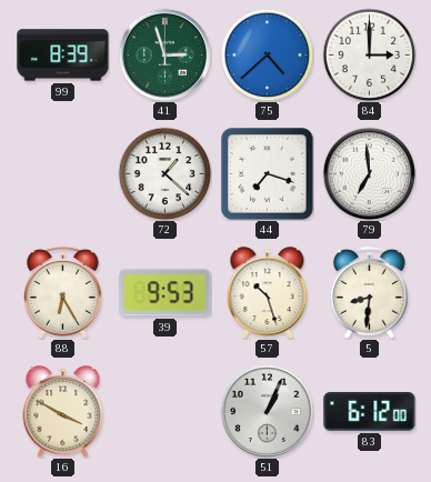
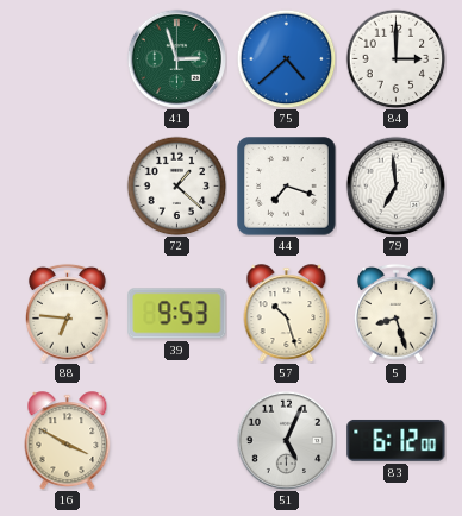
99: 8:39 -> none
88: 6:25 -> 6:46
5: 8:31 -> 8:27
51: 1:04 -> 5:04
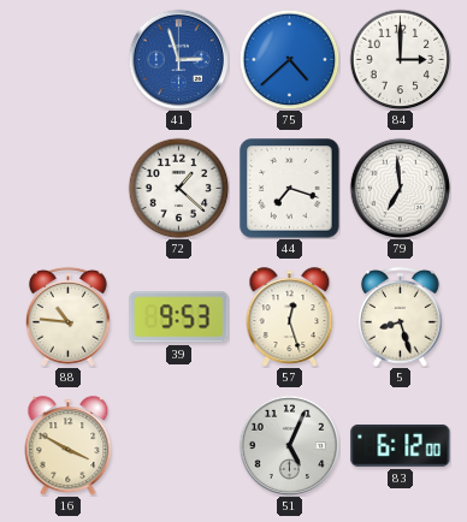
41 dial: green -> blue
88: 6:46 -> 10:46
57: 10:27 -> 12:27
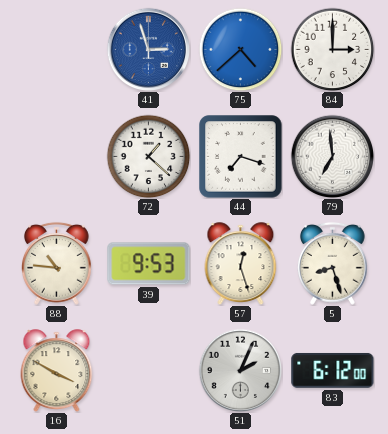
51: 5:04 -> 2:04
